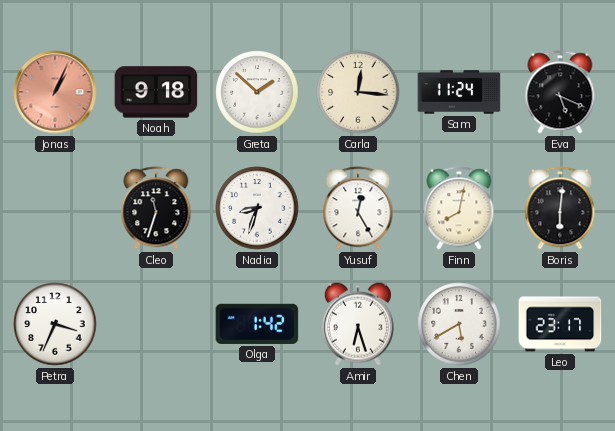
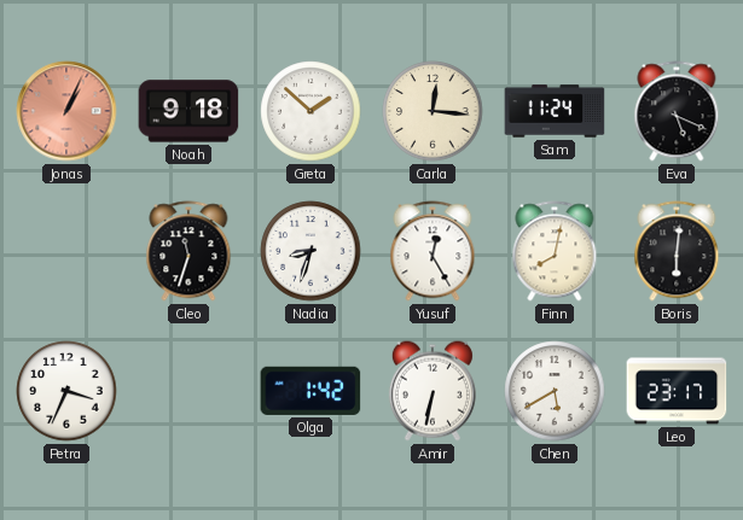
Amir: 6:27 -> 6:32
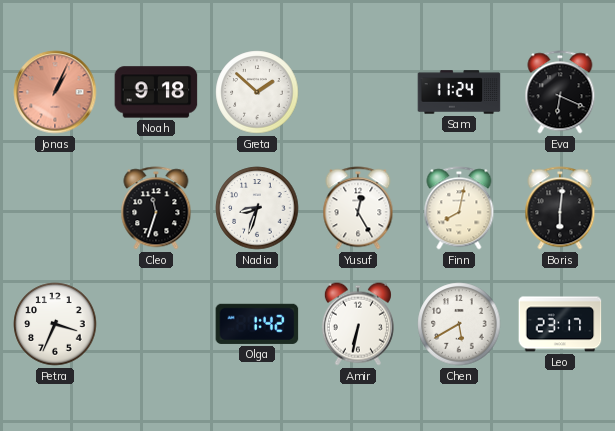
Carla: 12:16 -> none
Eva: 5:19 -> 6:19
